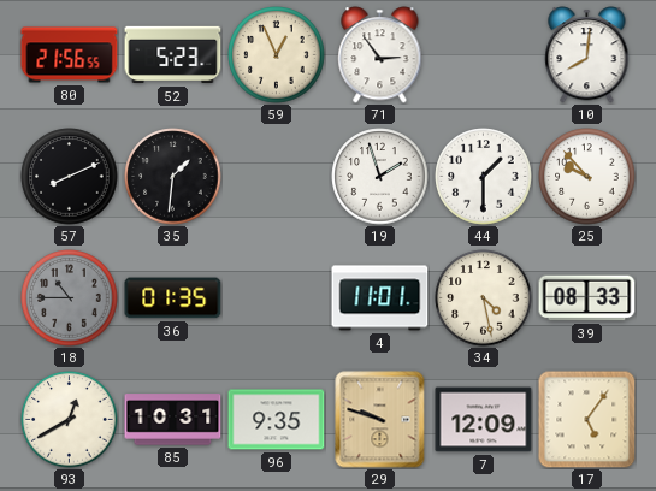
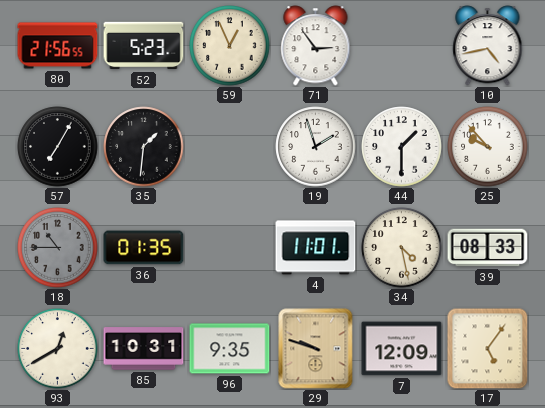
10: 8:01 -> 4:43
57: 8:11 -> 7:05
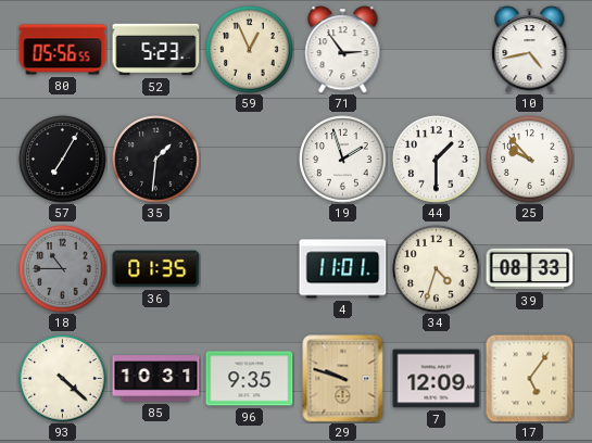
80: 21:56 -> 05:56
34: 4:28 -> 4:33
93: 12:40 -> 4:22
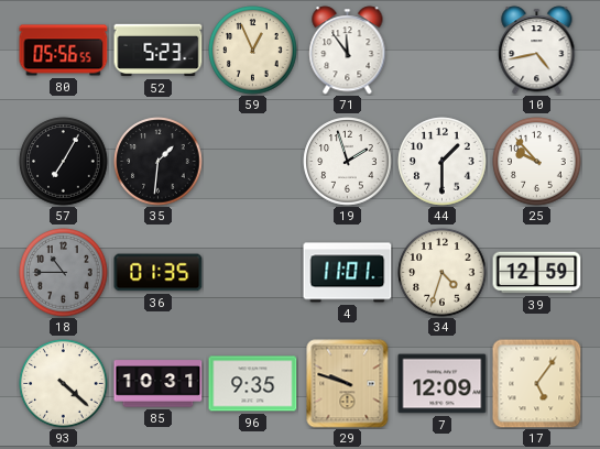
71: 2:54 -> 11:54
39: 08:33 -> 12:59
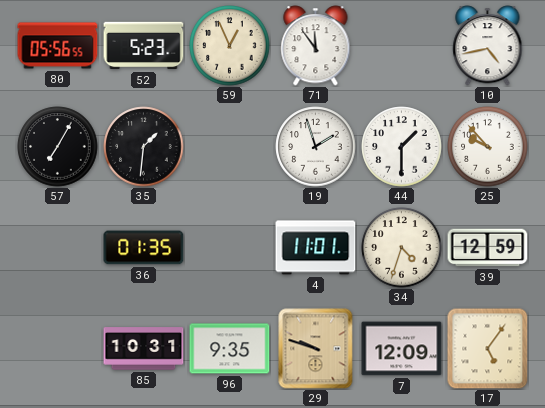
18: 10:45 -> none
93: 4:22 -> none
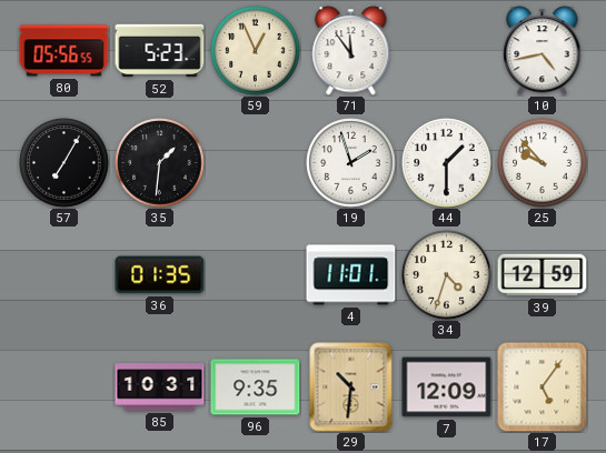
29: 9:48 -> 10:31
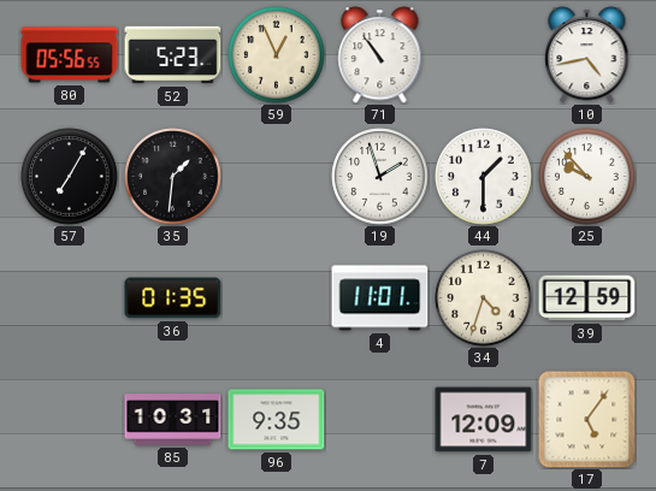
71: 11:54 -> 10:54
29: 10:31 -> none
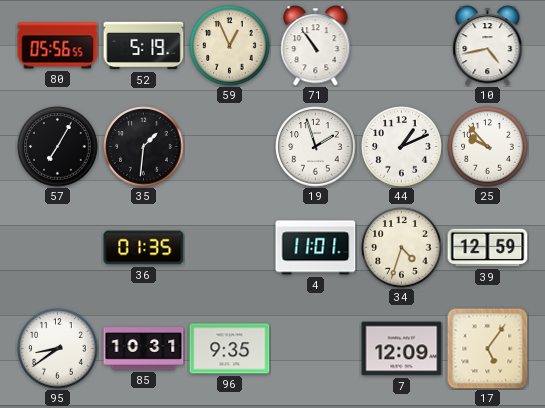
52: 5:23 -> 5:19
44: 1:30 -> 1:11
95: none -> 8:39
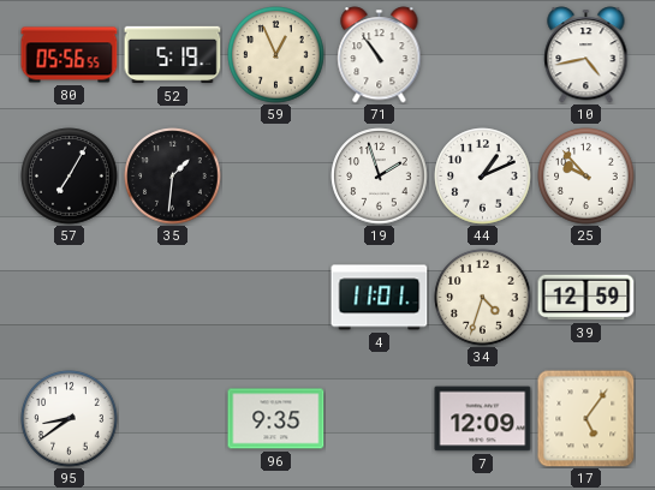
36: 01:35 -> none
85: 10:31 -> none
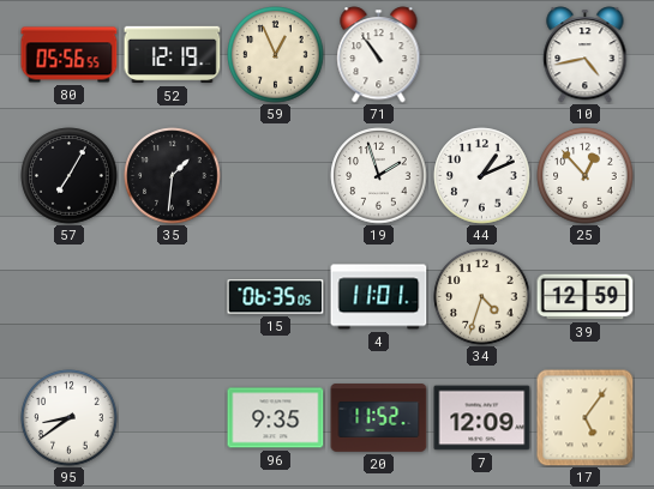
52: 5:19 -> 12:19
25: 9:53 -> 12:53
15: none -> 06:35
20: none -> 11:52
